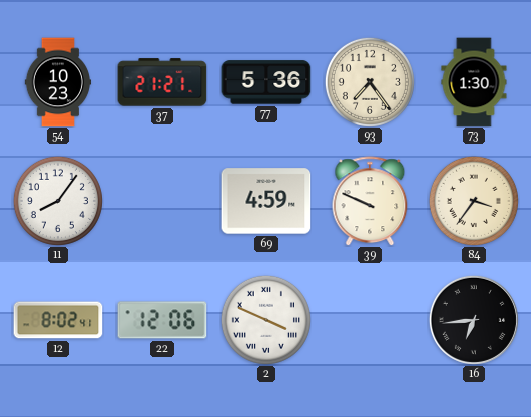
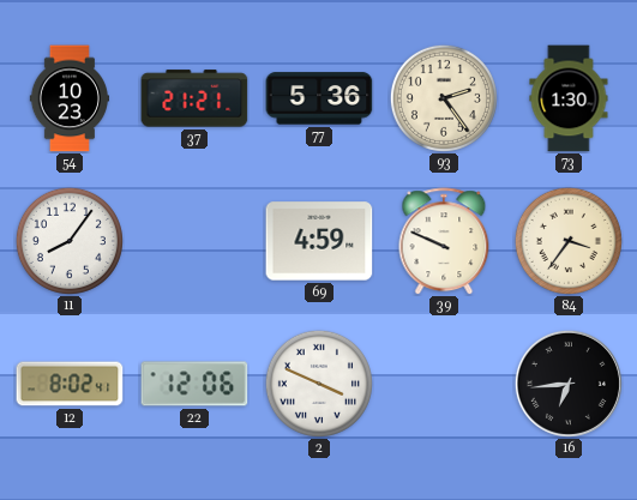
93: 7:24 -> 2:24
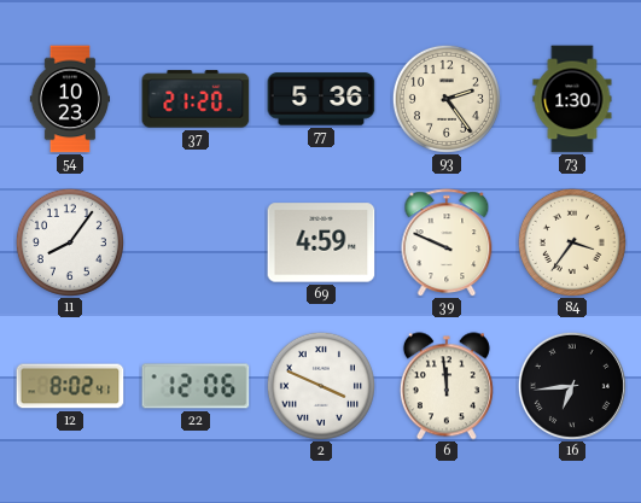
37: 21:21 -> 21:20
6: none -> 11:59
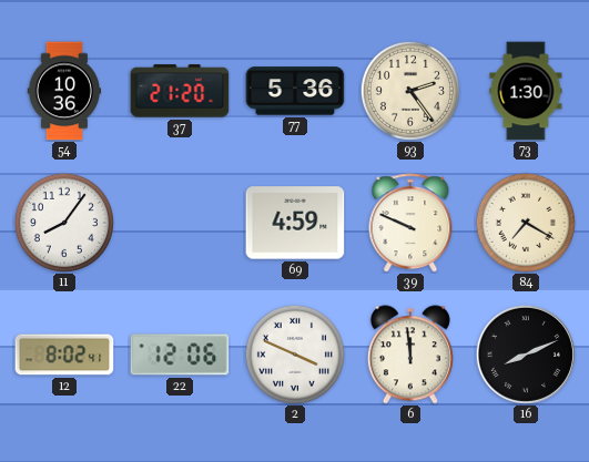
54: 10:23 -> 10:36
84: 3:36 -> 7:20
16: 6:44 -> 8:11
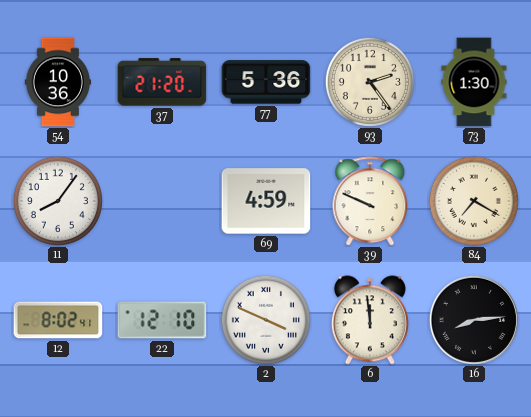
22: 12:06 -> 12:10
16: 8:11 -> 8:14
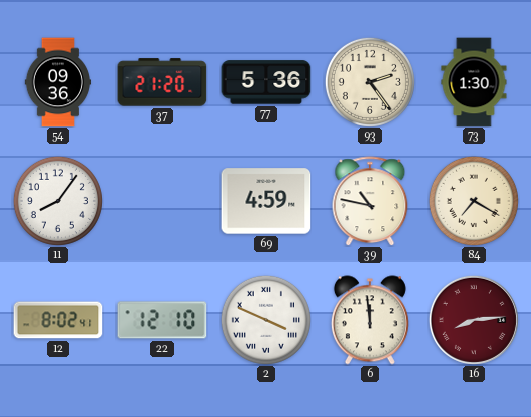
54: 10:36 -> 09:36
39: 9:49 -> 10:47
16 dial: black -> burgundy
